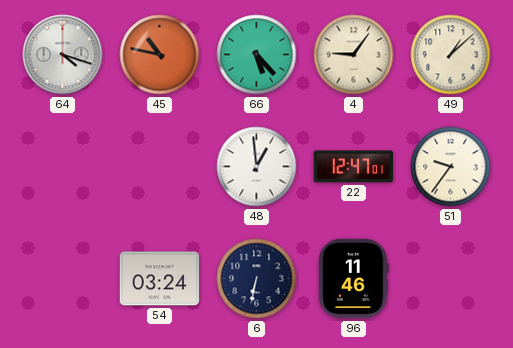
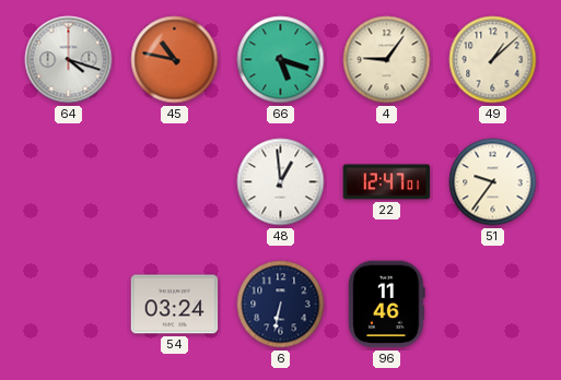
66: 5:23 -> 5:18
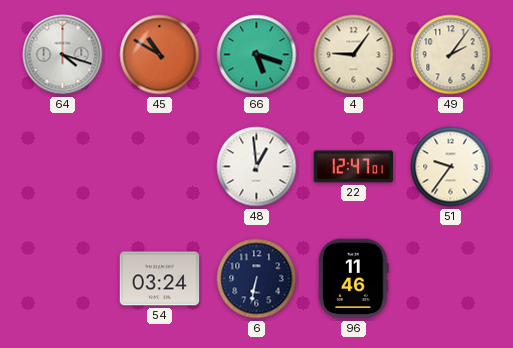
45: 10:47 -> 10:50
49: 1:08 -> 2:06
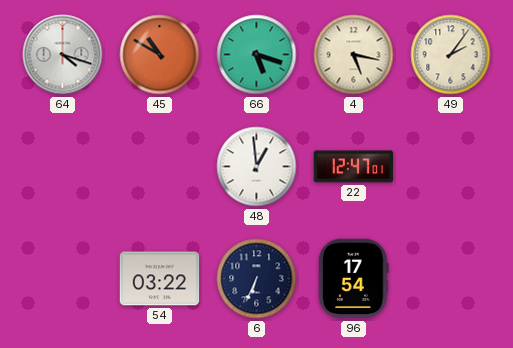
4: 9:06 -> 5:17
51: 9:36 -> none
54: 03:24 -> 03:22
6: 6:32 -> 6:34
96: 11:46 -> 17:54
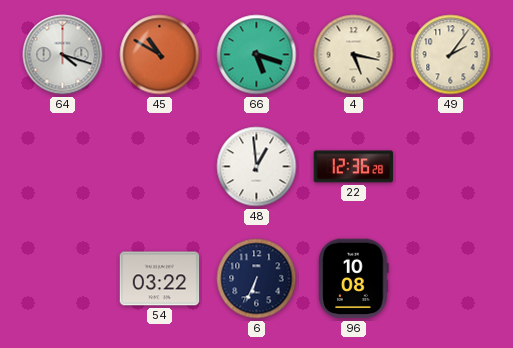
22: 12:47 -> 12:36
96: 17:54 -> 10:08
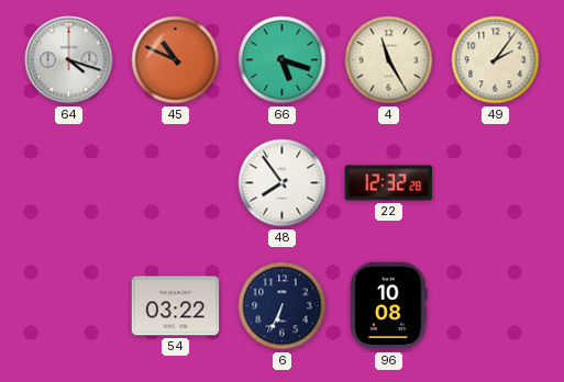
45: 10:50 -> 10:49
4: 5:17 -> 11:25
48: 12:59 -> 7:54
22: 12:36 -> 12:32
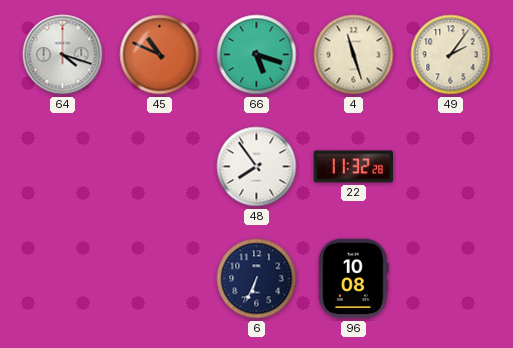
4: 11:25 -> 11:27
22: 12:32 -> 11:32
54: 03:22 -> none
